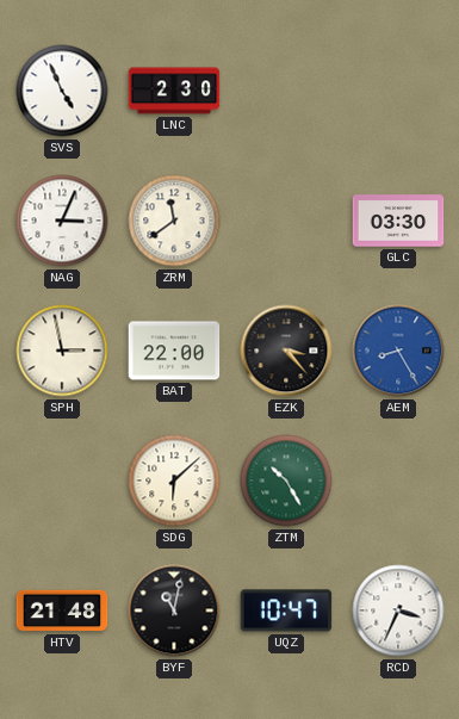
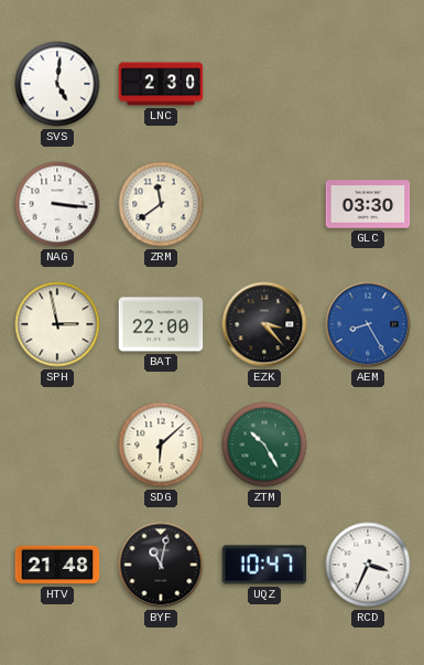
SVS: 4:56 -> 5:01
NAG: 3:04 -> 3:16
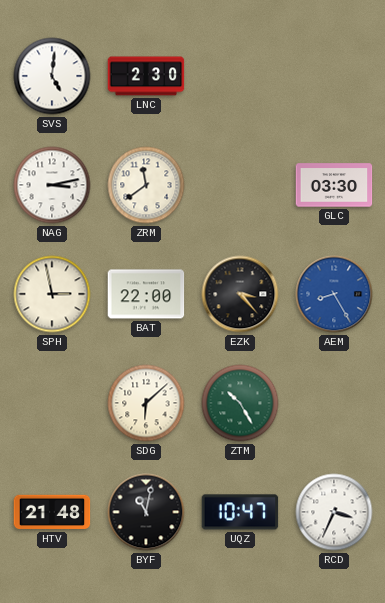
NAG: 3:16 -> 3:13
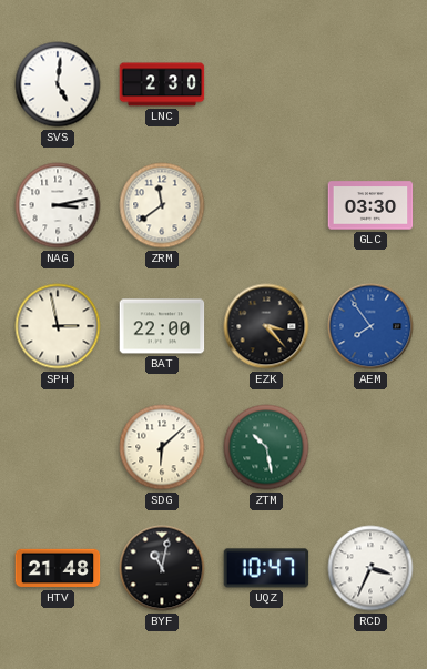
AEM: 8:25 -> 7:54
ZTM: 10:25 -> 10:28
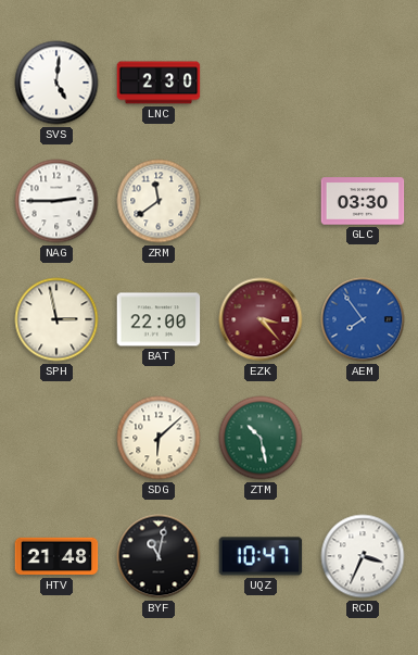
NAG: 3:13 -> 2:45
EZK dial: black -> burgundy
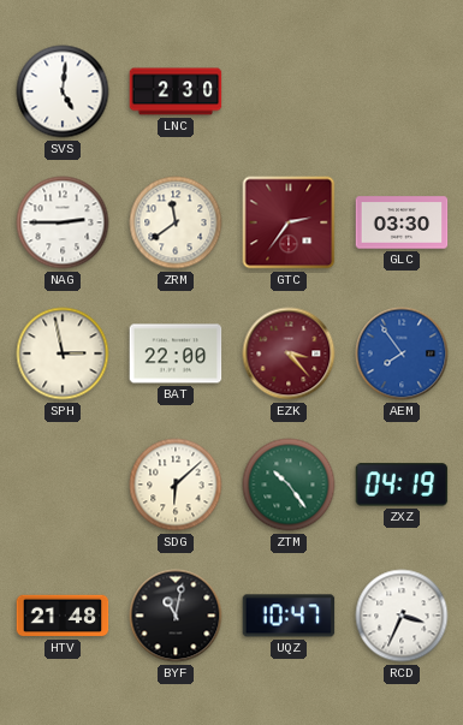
GTC: none -> 2:36
ZTM: 10:28 -> 10:24
ZXZ: none -> 04:19
